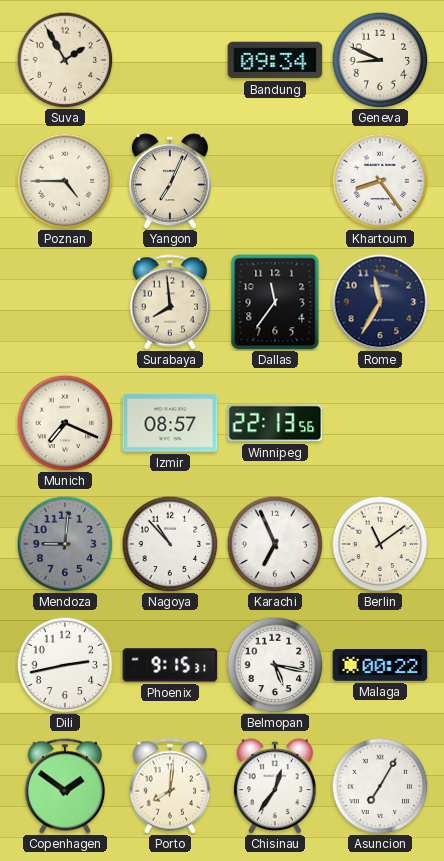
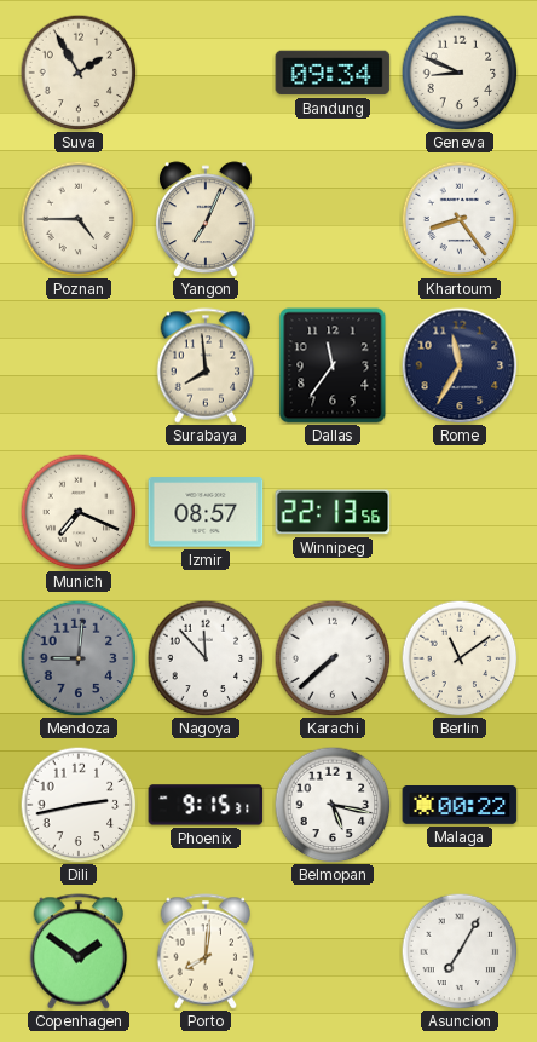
Nagoya: 10:53 -> 11:53
Karachi: 6:56 -> 7:38
Chisinau: 12:36 -> none
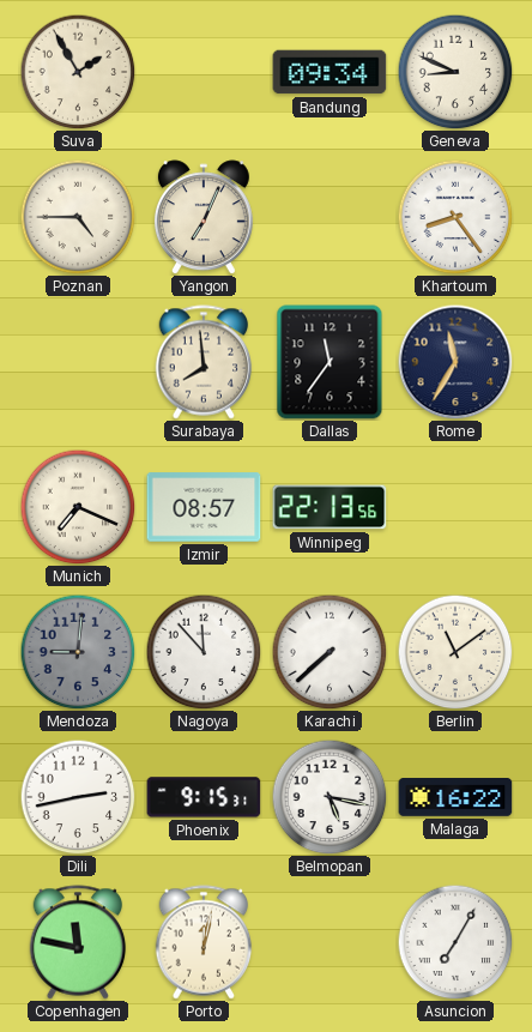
Malaga: 00:22 -> 16:22
Copenhagen: 1:51 -> 11:47
Porto: 8:01 -> 12:02
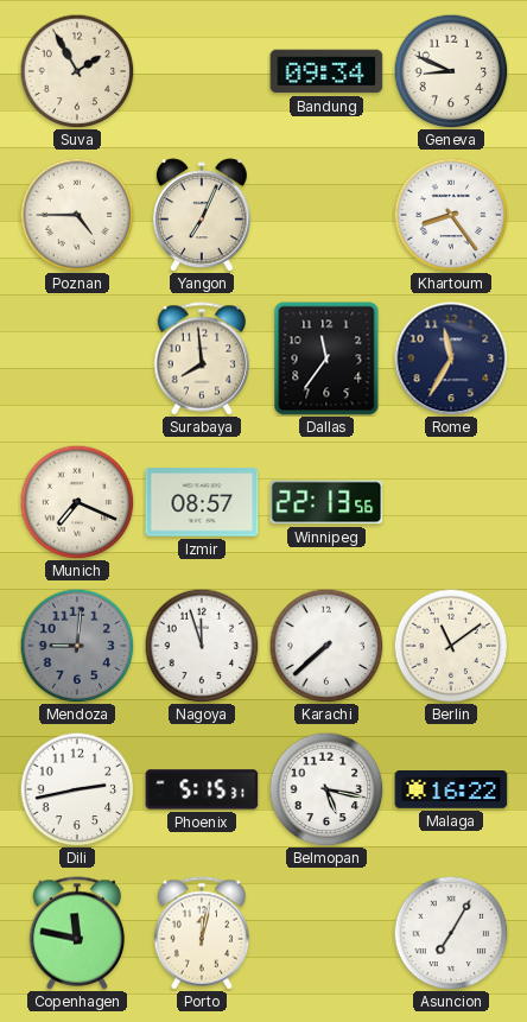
Nagoya: 11:53 -> 11:57
Phoenix: 9:15 -> 5:15
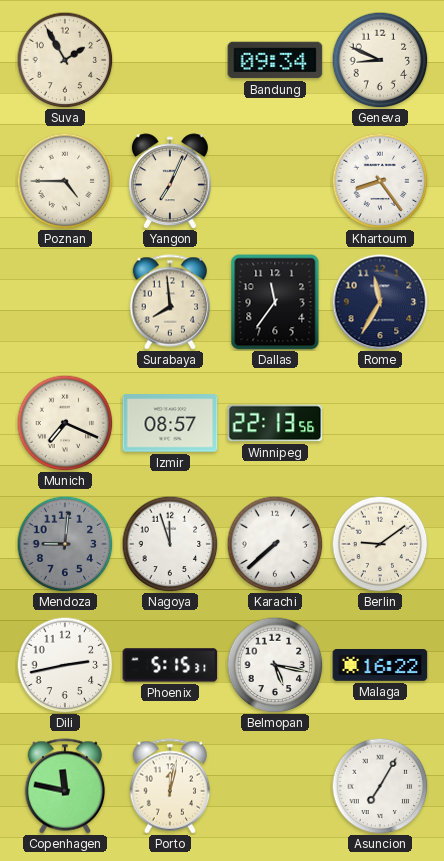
Berlin: 11:09 -> 9:09
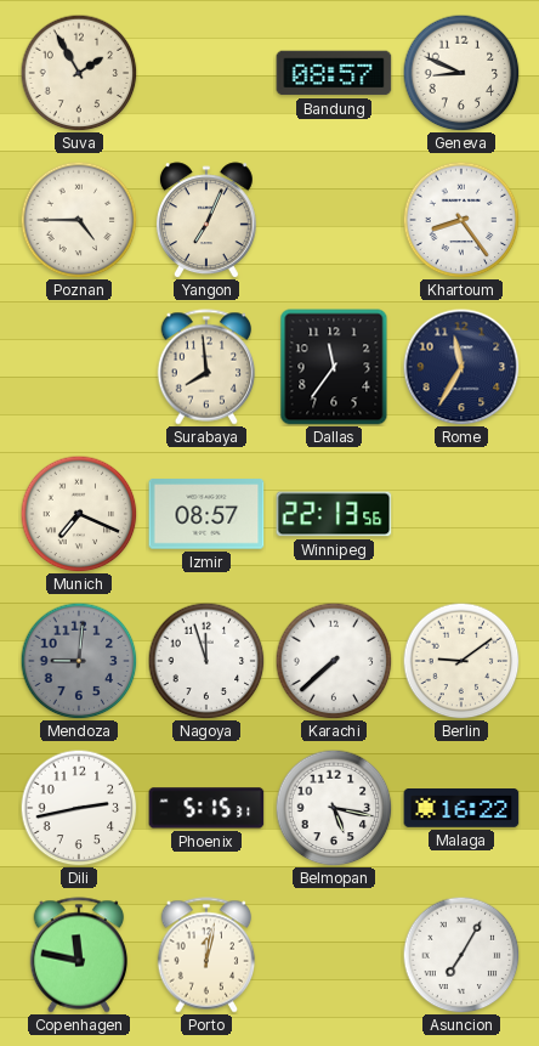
Bandung: 09:34 -> 08:57
